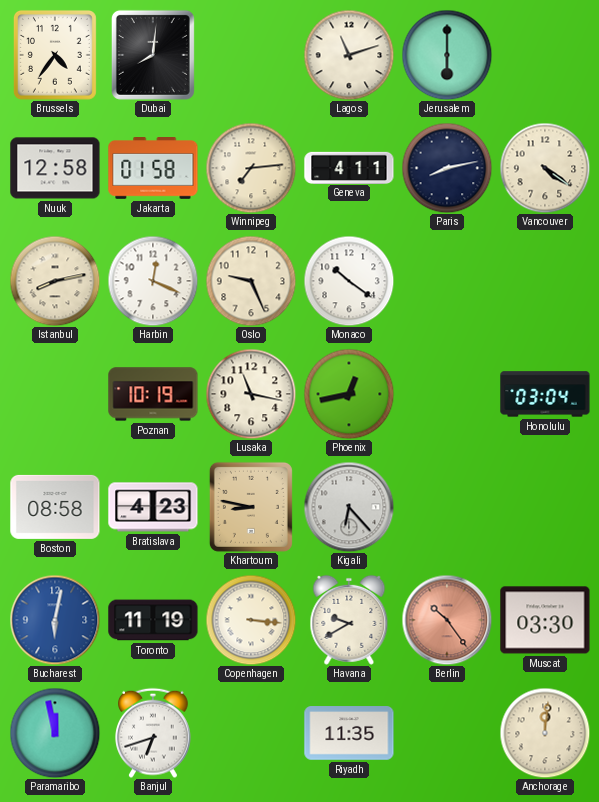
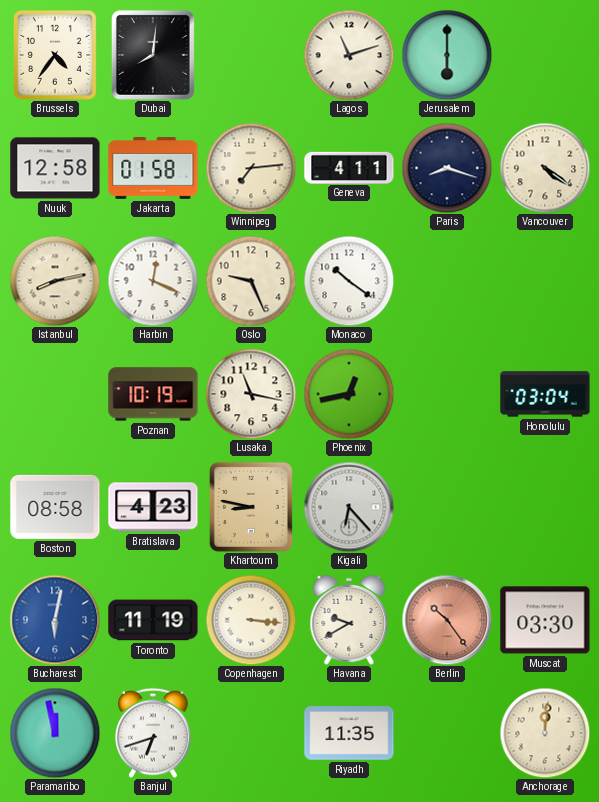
Paris: 8:13 -> 8:18
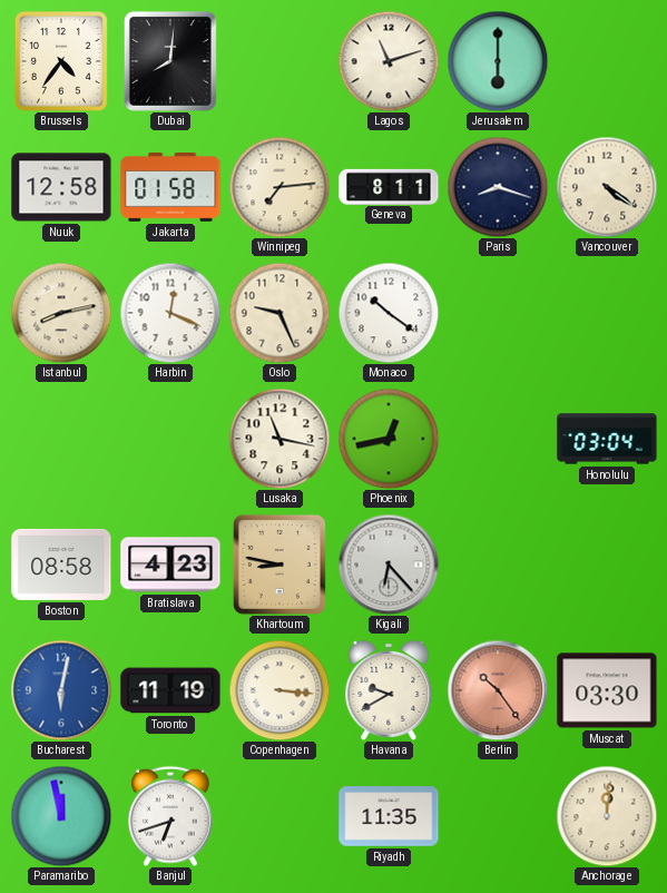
Geneva: 4:11 -> 8:11
Poznan: 10:19 -> none
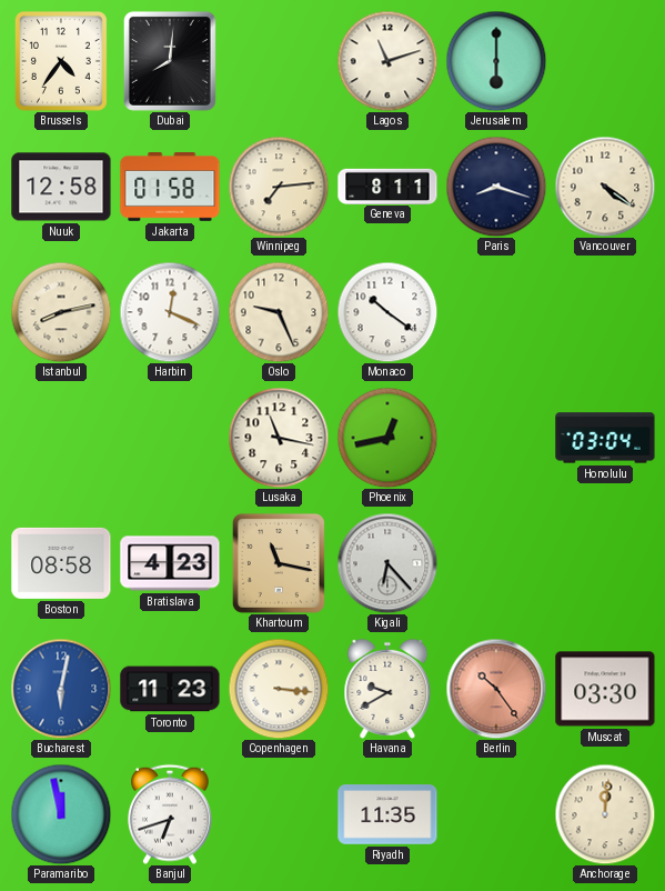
Khartoum: 8:47 -> 11:17
Toronto: 11:19 -> 11:23
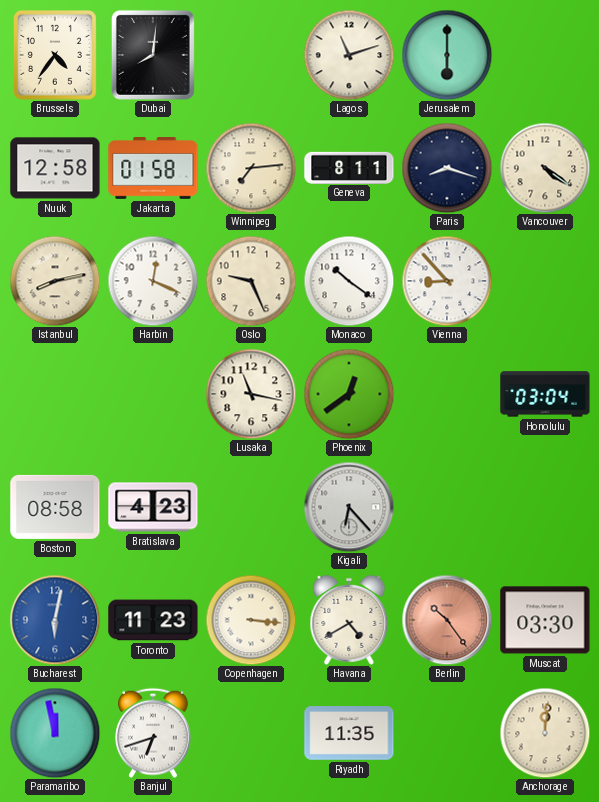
Vienna: none -> 8:53
Phoenix: 12:43 -> 12:39
Khartoum: 11:17 -> none
Havana: 9:40 -> 4:40
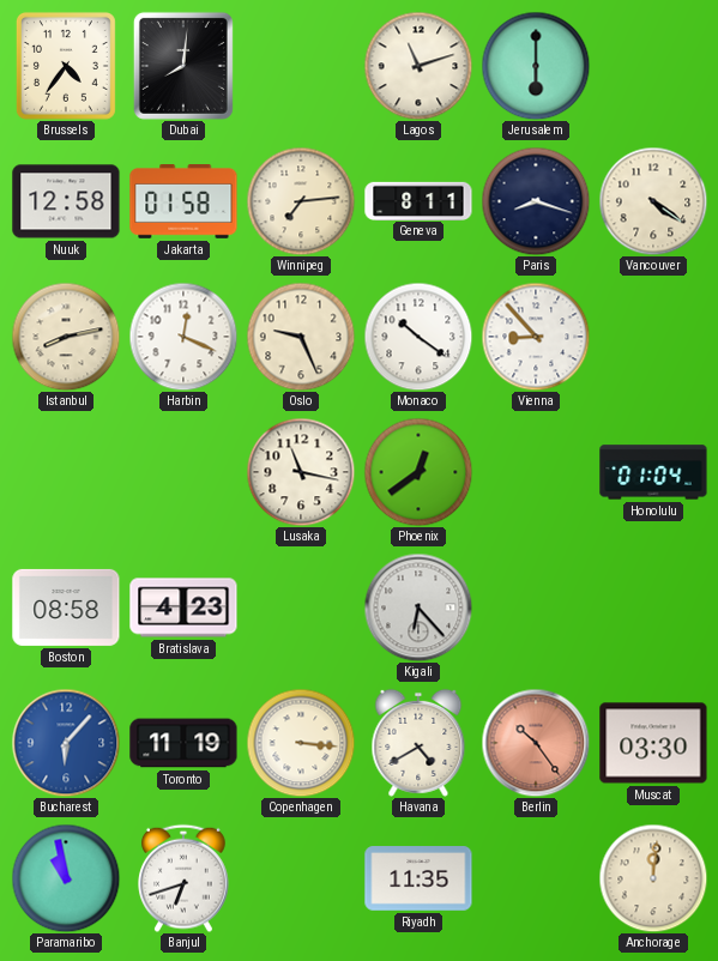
Honolulu: 03:04 -> 01:04
Bucharest: 6:02 -> 6:07
Toronto: 11:23 -> 11:19
Paramaribo: 11:58 -> 10:58
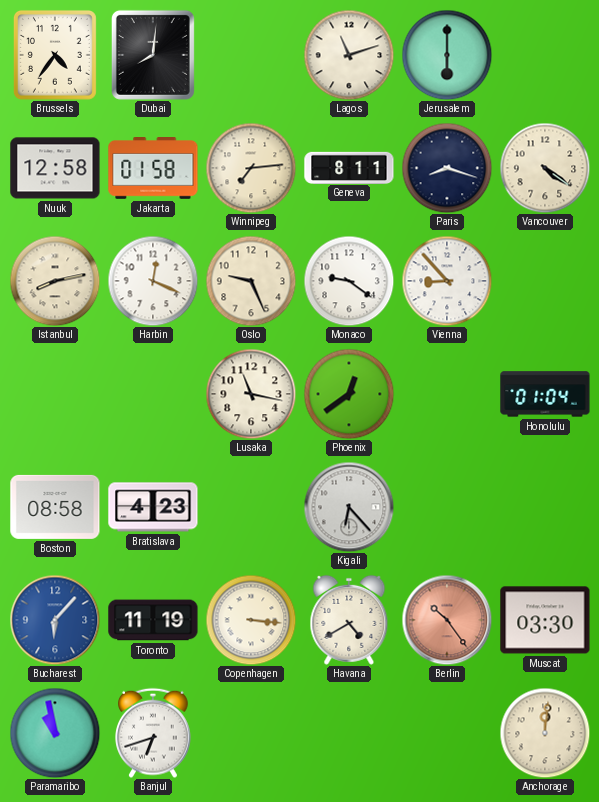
Monaco: 10:21 -> 9:21
Riyadh: 11:35 -> none
